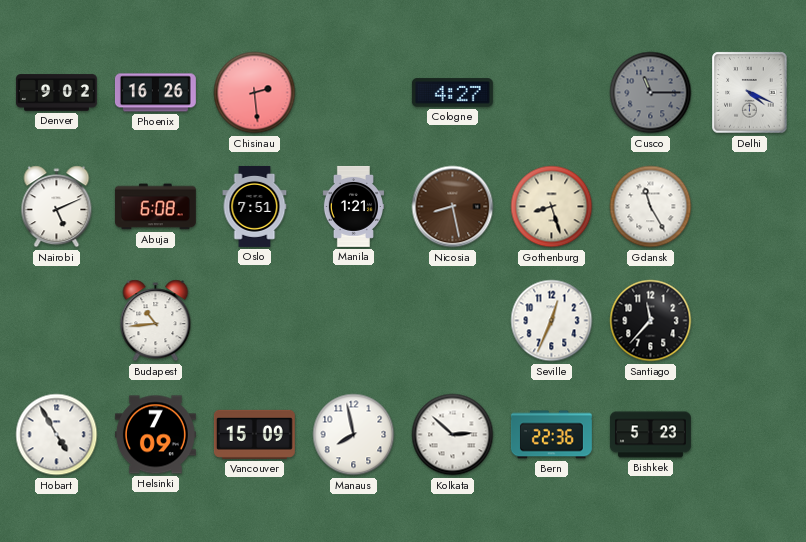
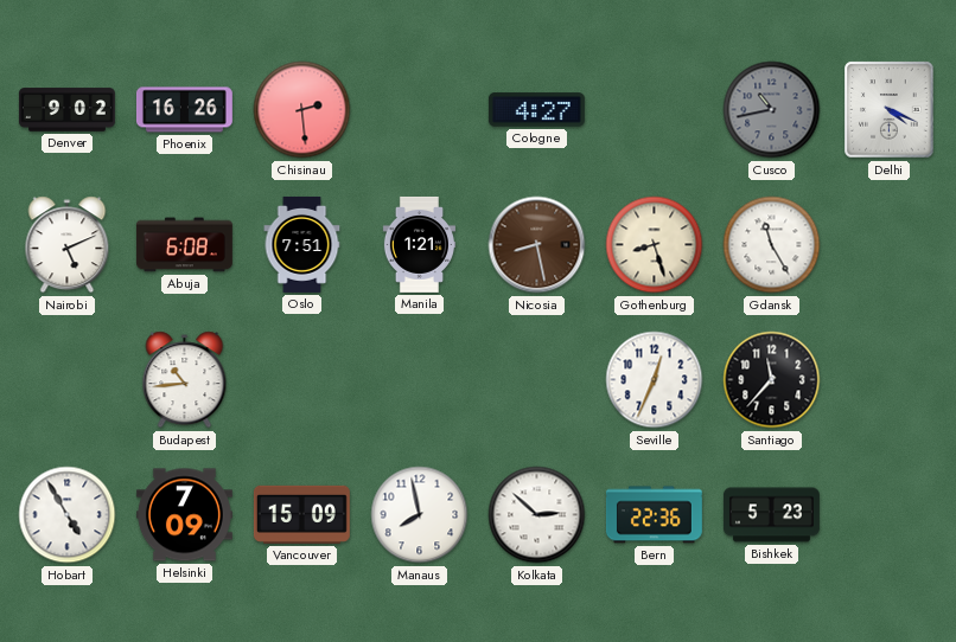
Cusco: 11:15 -> 10:43
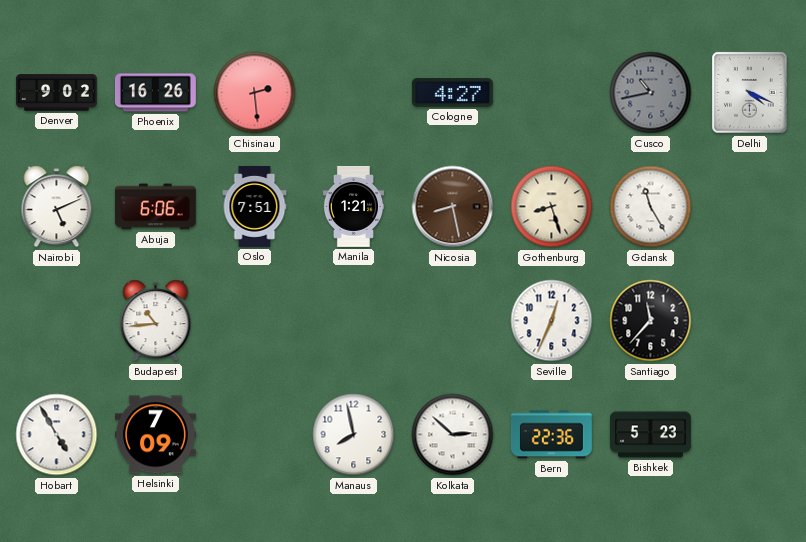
Abuja: 6:08 -> 6:06
Vancouver: 15:09 -> none
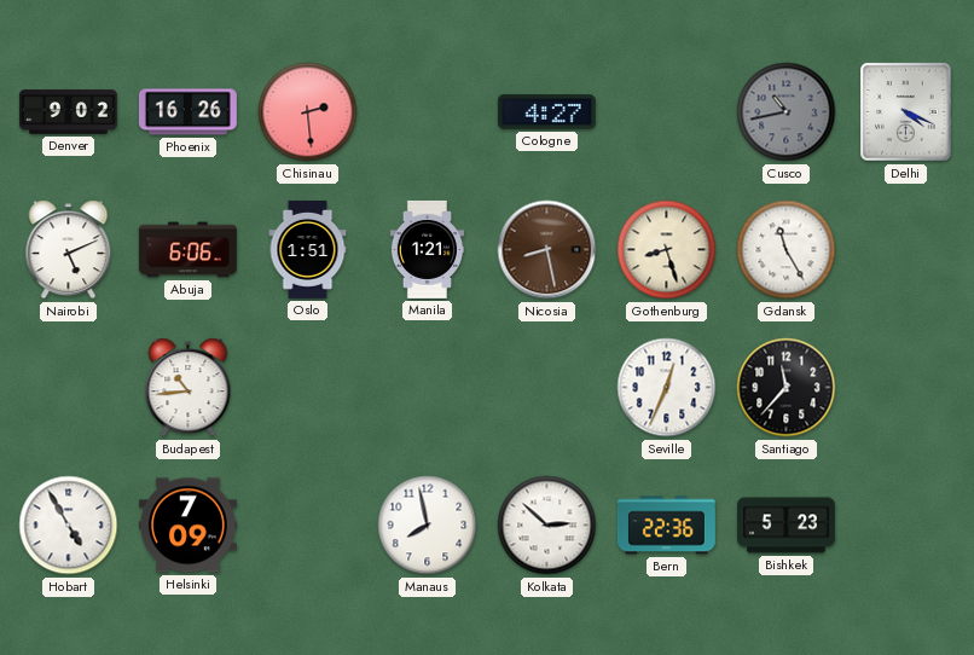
Oslo: 7:51 -> 1:51
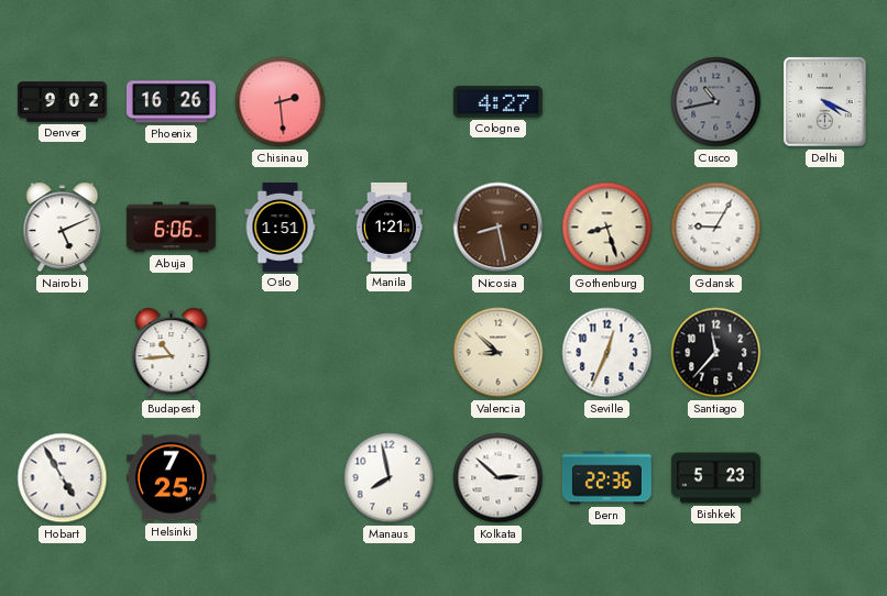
Gdansk: 11:25 -> 9:05
Valencia: none -> 8:52
Helsinki: 7:09 -> 7:25
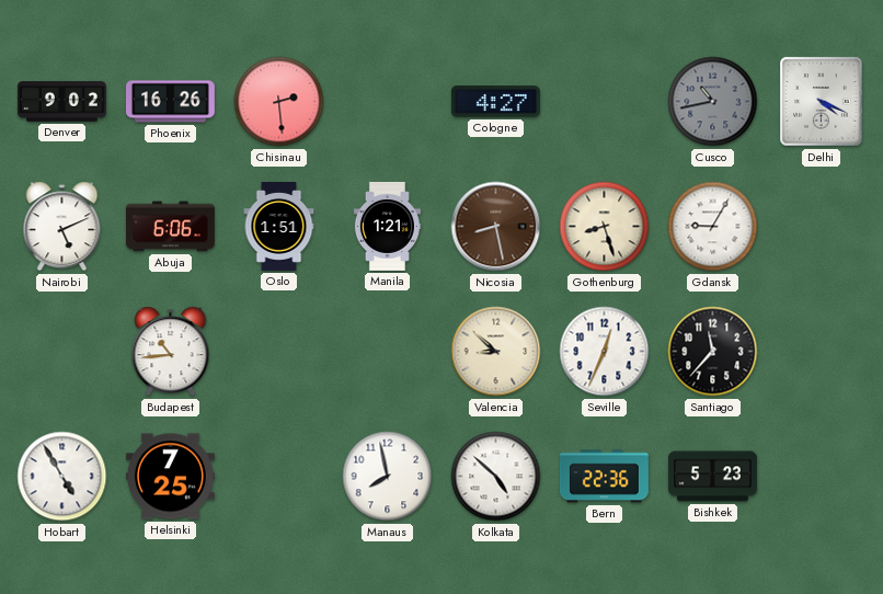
Kolkata: 2:52 -> 4:52
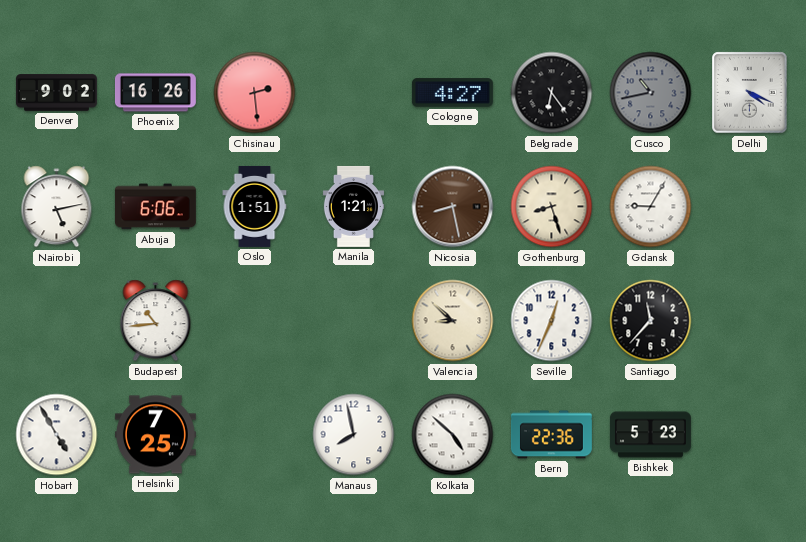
Belgrade: none -> 6:24
Nairobi: 5:11 -> 5:13
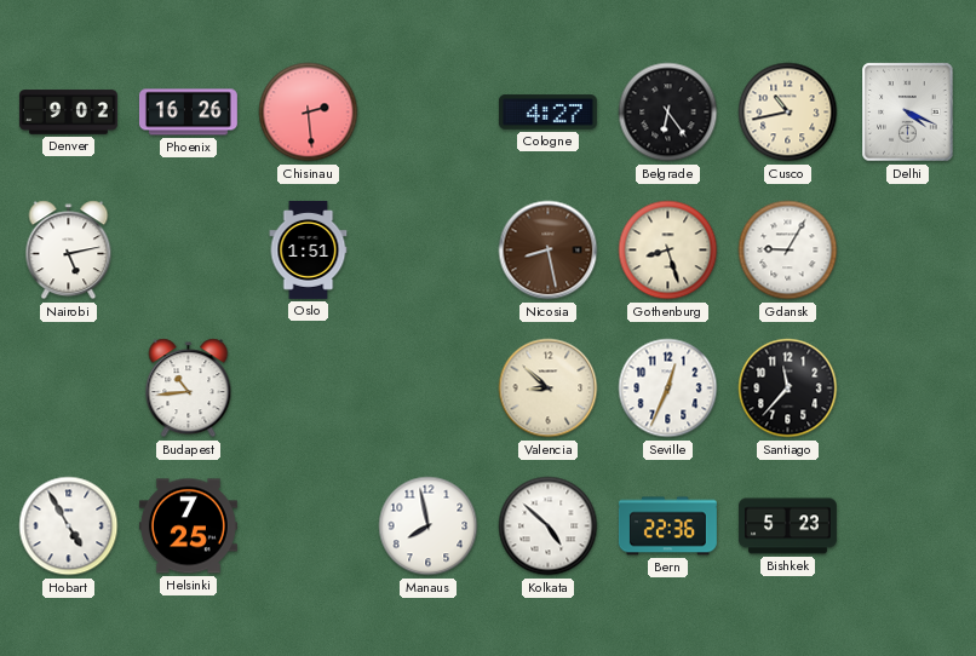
Cusco dial: grey -> cream
Abuja: 6:06 -> none
Manila: 1:21 -> none
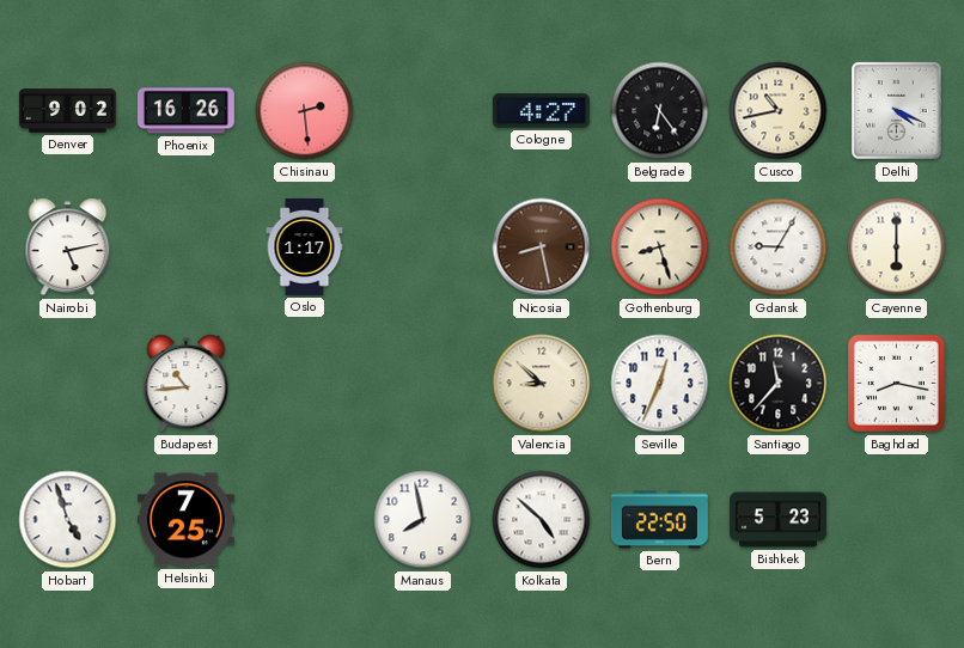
Oslo: 1:51 -> 1:17
Cayenne: none -> 6:00
Baghdad: none -> 8:17
Hobart: 4:55 -> 4:57
Bern: 22:36 -> 22:50
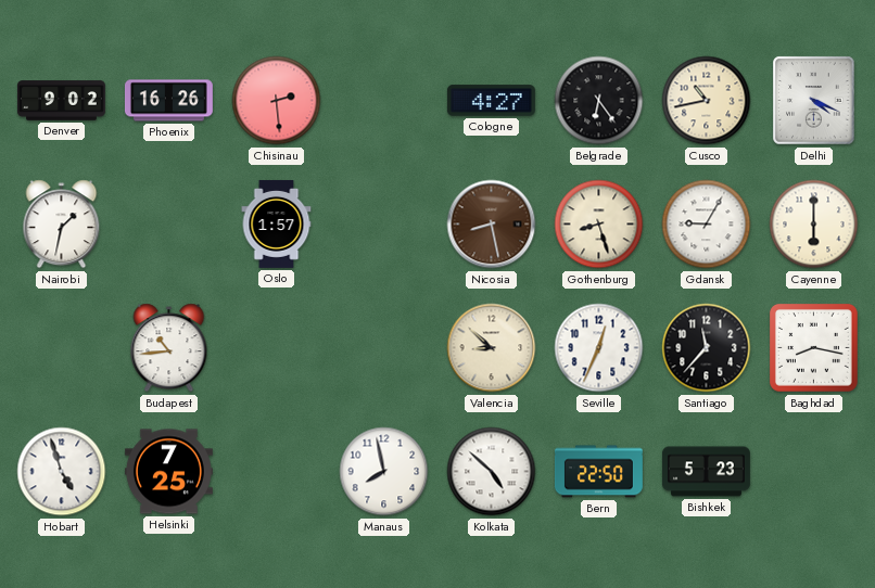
Nairobi: 5:13 -> 1:32
Oslo: 1:17 -> 1:57
